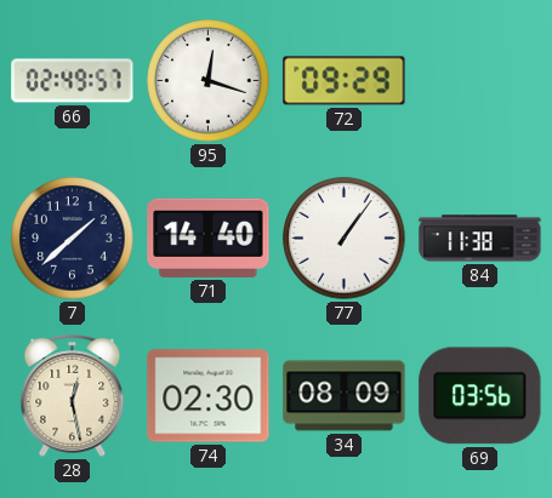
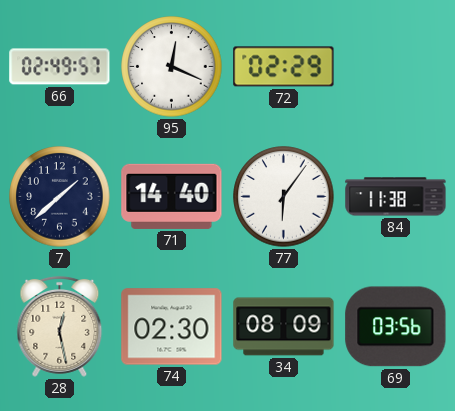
95: 12:18 -> 12:19
72: 09:29 -> 02:29
77: 1:06 -> 6:06
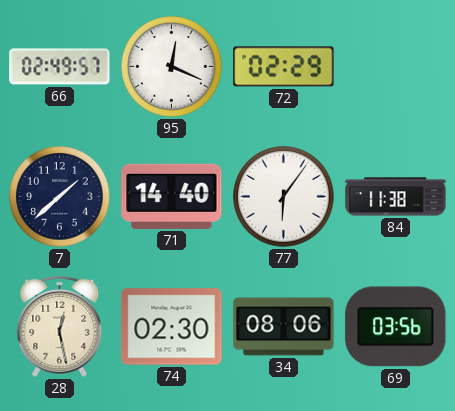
34: 08:09 -> 08:06
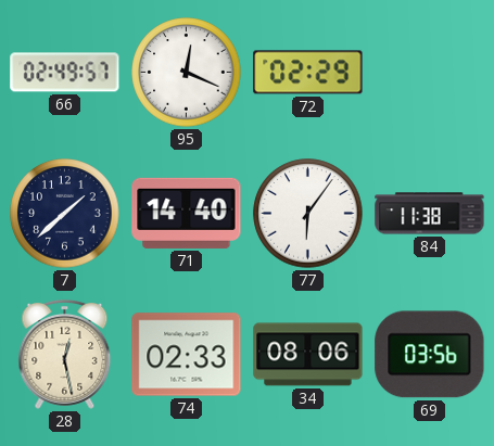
74: 02:30 -> 02:33
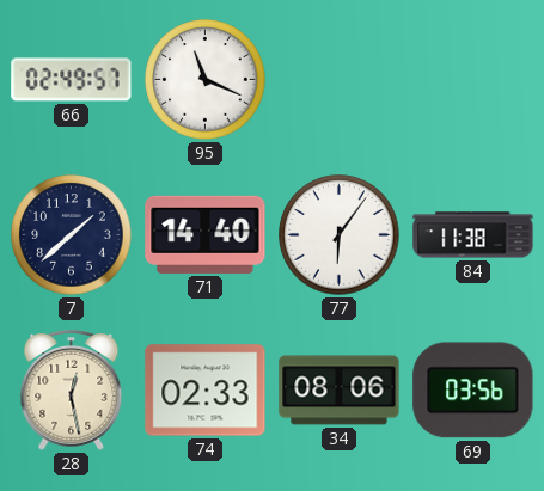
95: 12:19 -> 11:19
72: 02:29 -> none
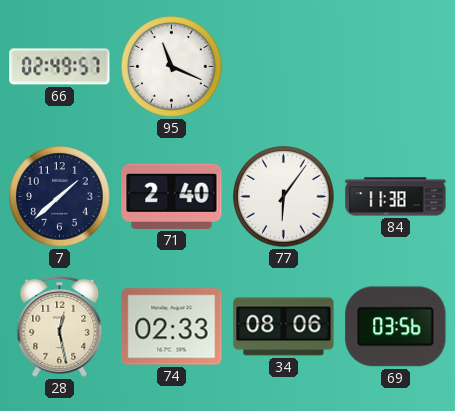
71: 14:40 -> 2:40
